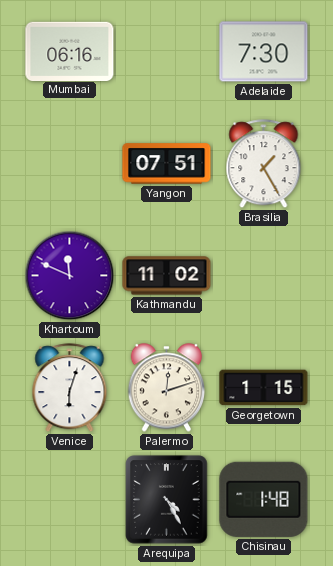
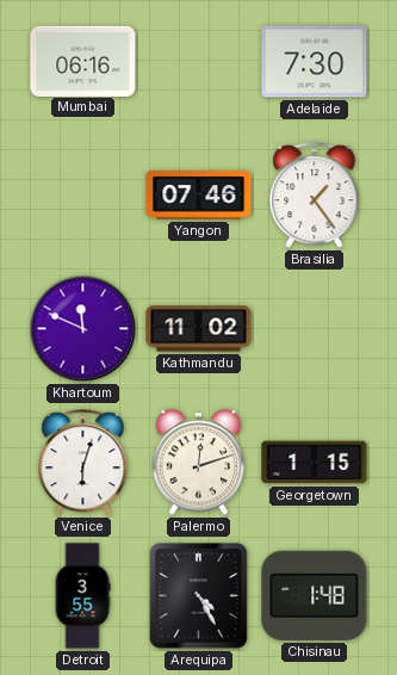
Yangon: 07:51 -> 07:46
Brasilia: 1:25 -> 1:24
Detroit: none -> 3:55
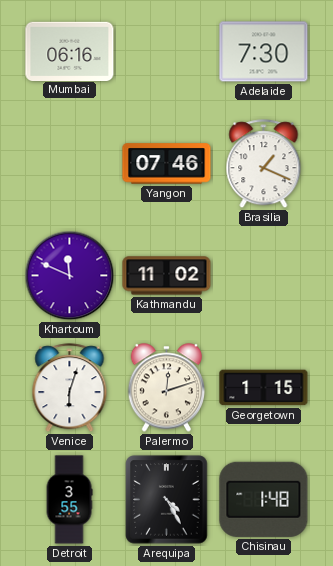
Brasilia: 1:24 -> 1:19
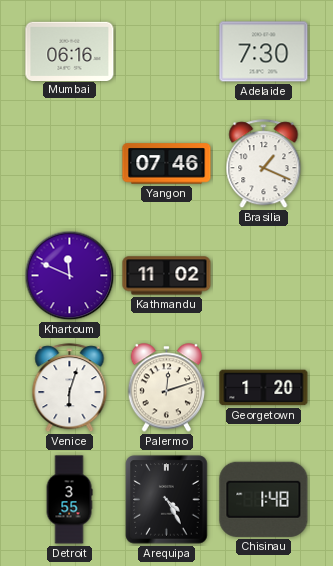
Georgetown: 1:15 -> 1:20
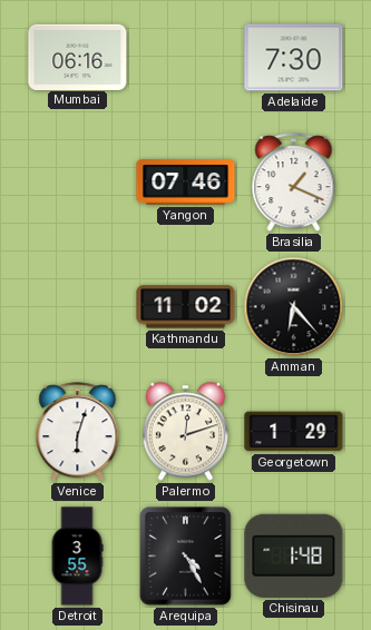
Khartoum: 11:49 -> none
Amman: none -> 6:23
Georgetown: 1:20 -> 1:29
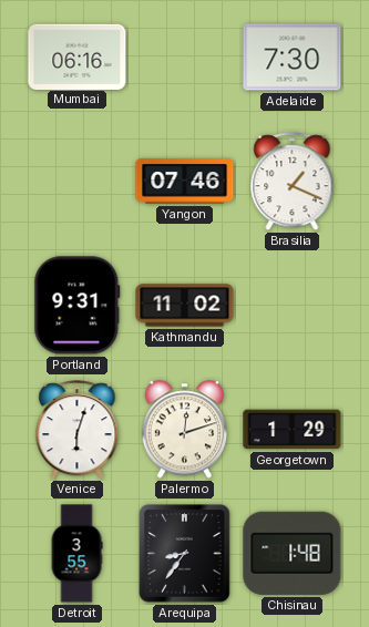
Portland: none -> 9:31
Amman: 6:23 -> none
Arequipa: 4:25 -> 8:36
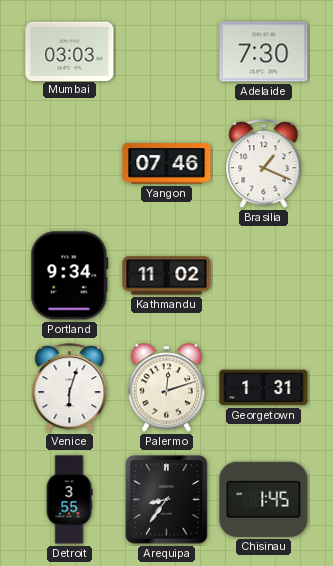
Mumbai: 06:16 -> 03:03
Portland: 9:31 -> 9:34
Georgetown: 1:29 -> 1:31
Chisinau: 1:48 -> 1:45
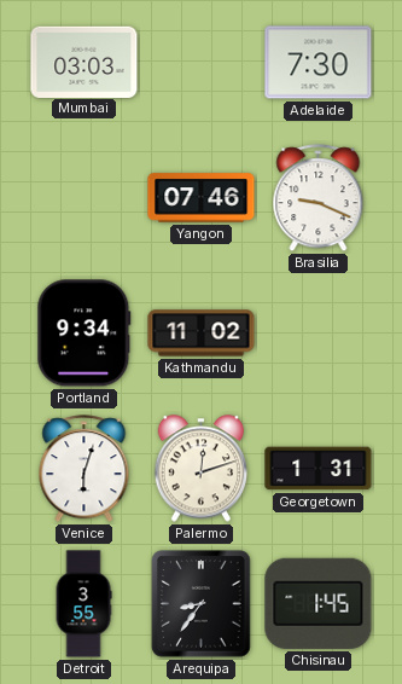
Brasilia: 1:19 -> 9:19
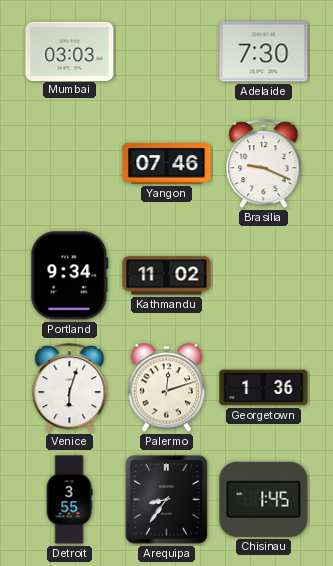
Georgetown: 1:31 -> 1:36
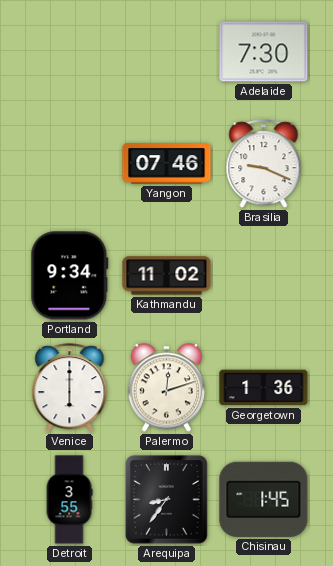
Mumbai: 03:03 -> none
Venice: 6:03 -> 6:00
